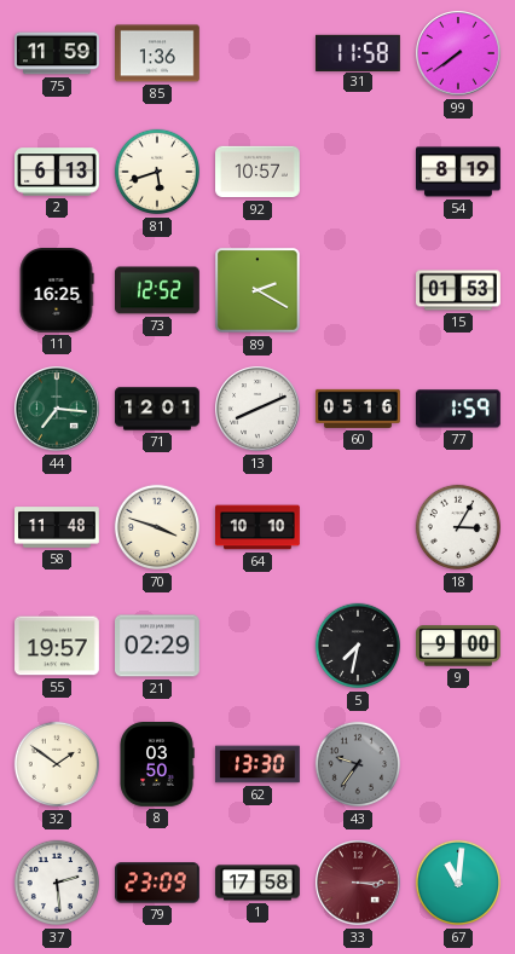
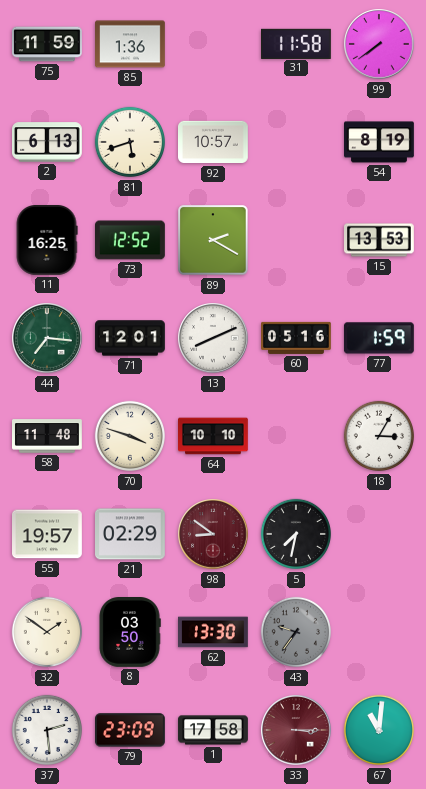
15: 01:53 -> 13:53
98: none -> 8:51
9: 9:00 -> none
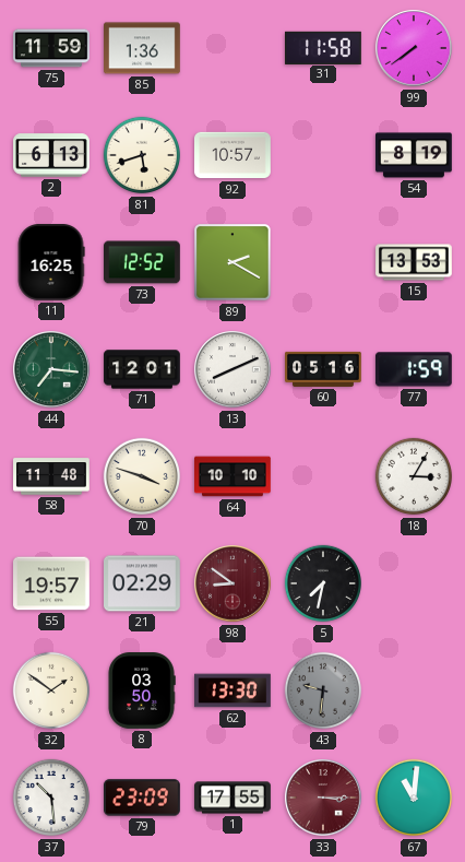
43: 9:36 -> 9:31
37: 2:29 -> 10:29
1: 17:58 -> 17:55
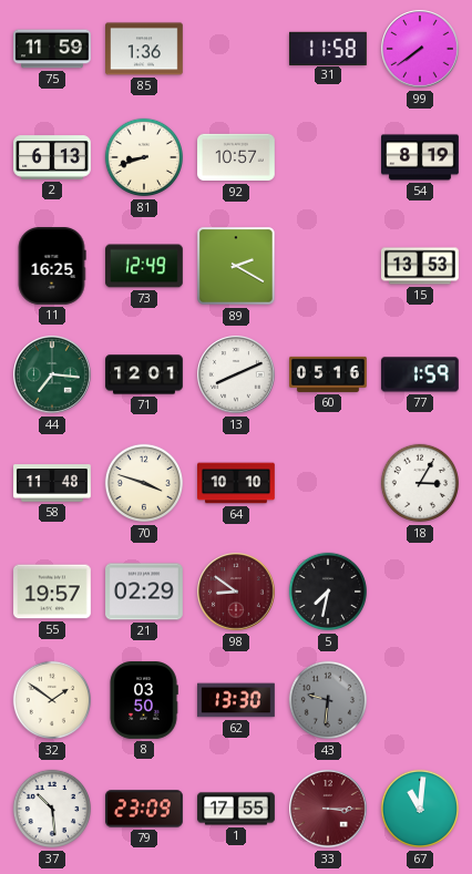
81: 5:42 -> 8:42
73: 12:52 -> 12:49
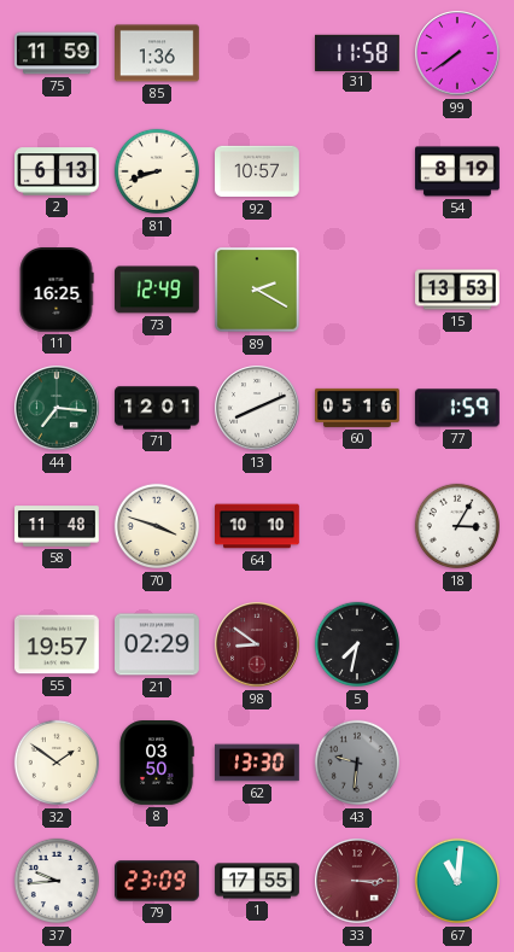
37: 10:29 -> 9:44
